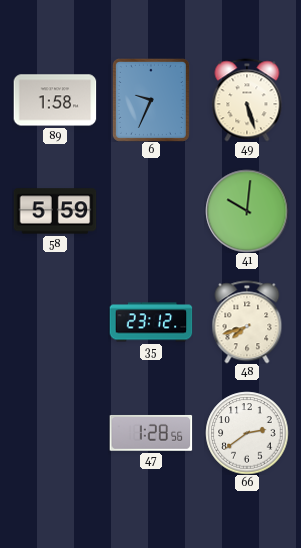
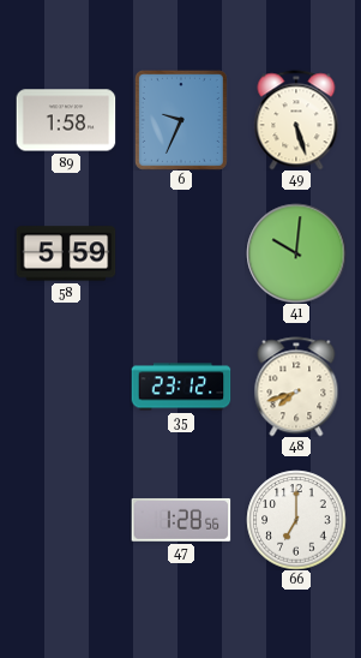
66: 2:39 -> 7:00
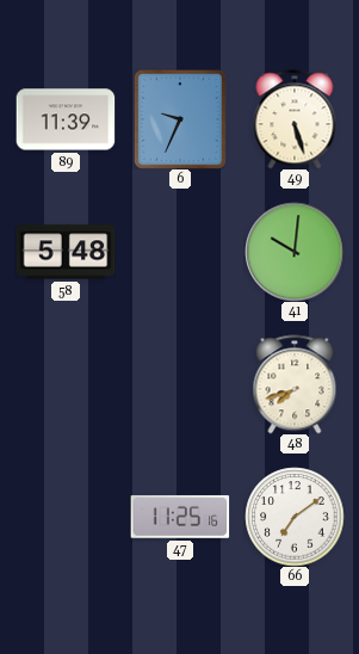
89: 1:58 -> 11:39
58: 5:59 -> 5:48
35: 23:12 -> none
47: 1:28 -> 11:25
66: 7:00 -> 7:09
